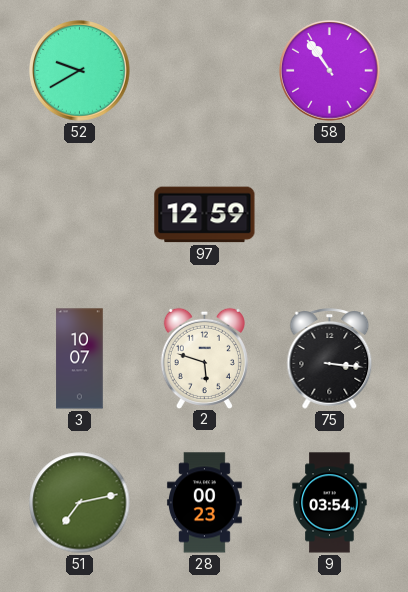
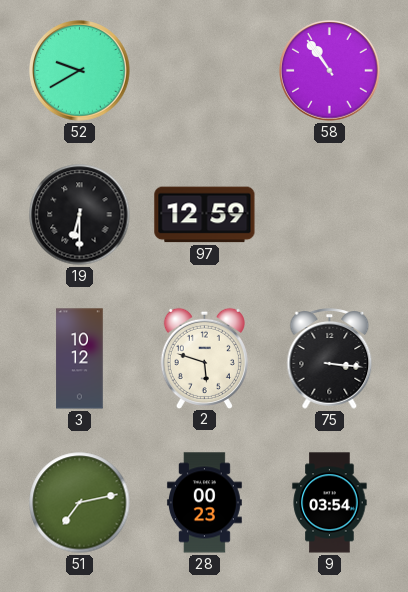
19: none -> 6:30
3: 10:07 -> 10:12
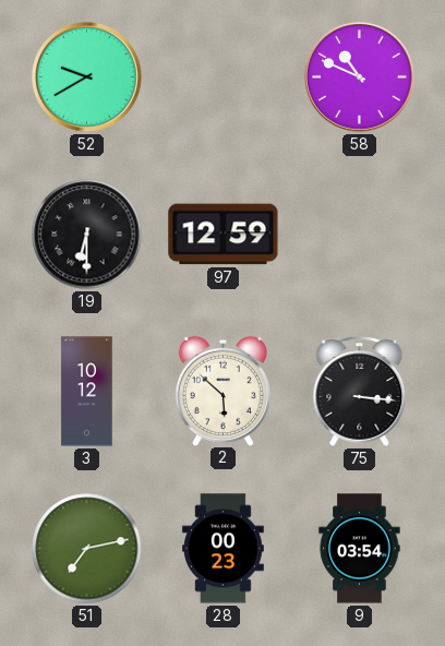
58: 10:54 -> 10:49
2: 5:48 -> 5:52
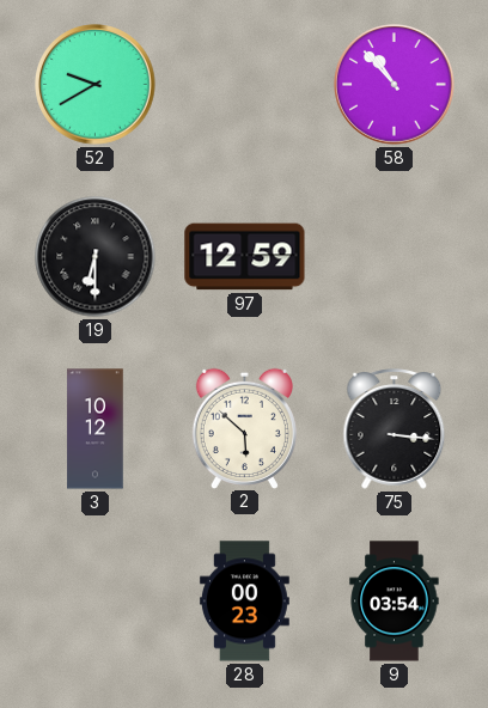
58: 10:49 -> 10:53
51: 7:13 -> none
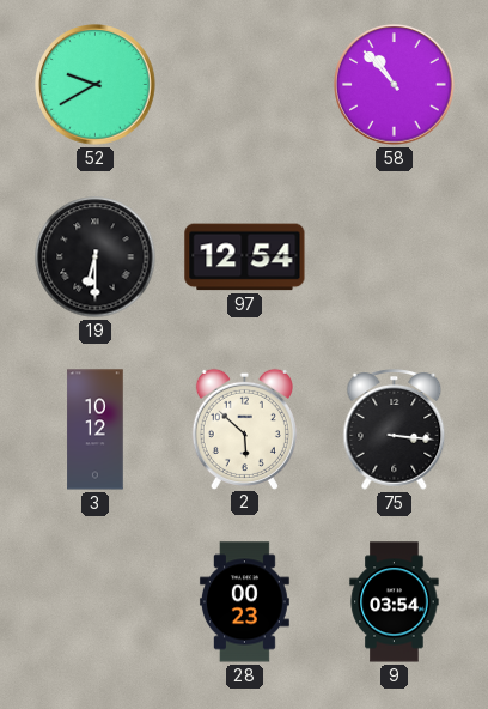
97: 12:59 -> 12:54
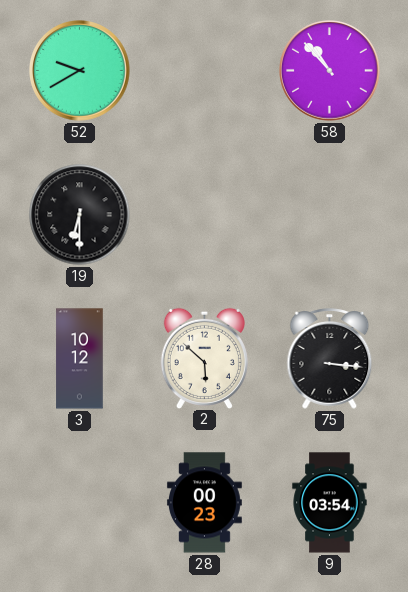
97: 12:54 -> none
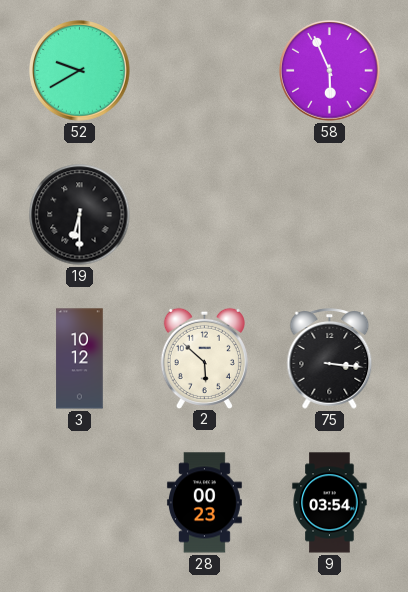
58: 10:53 -> 5:56
